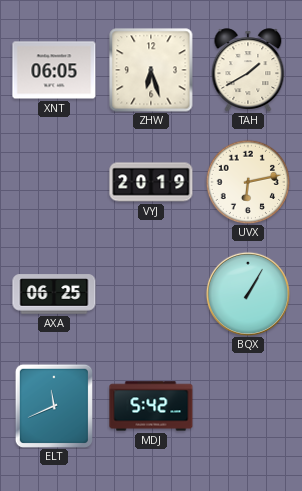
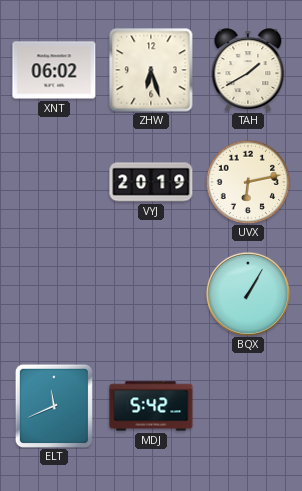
XNT: 06:05 -> 06:02
AXA: 06:25 -> none
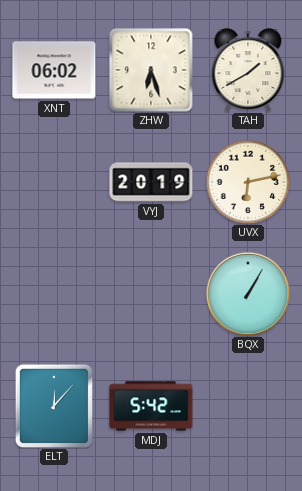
ELT: 11:41 -> 12:07
